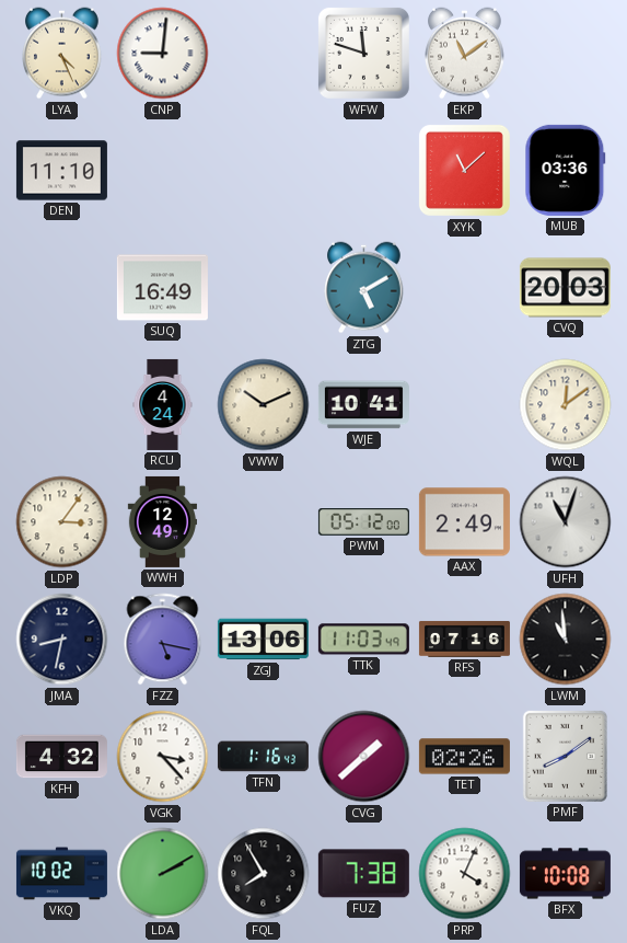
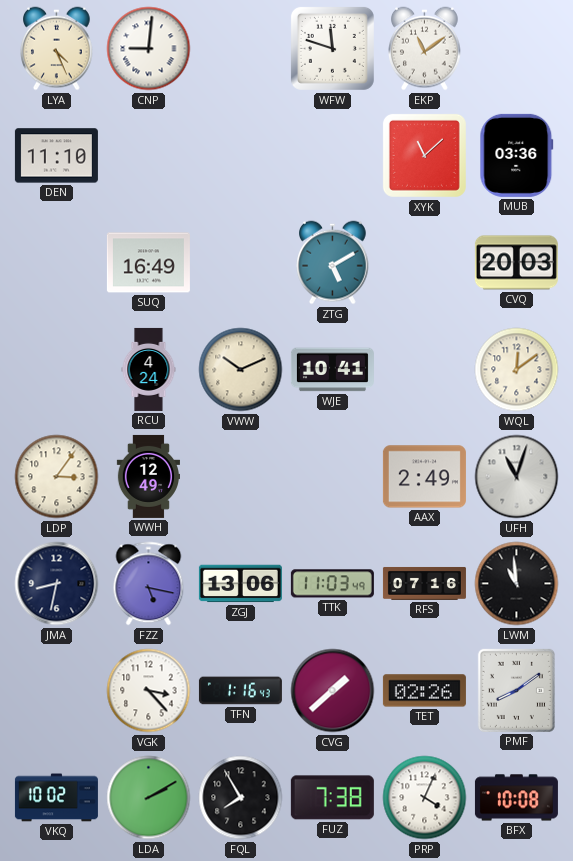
PWM: 05:12 -> none
KFH: 4:32 -> none
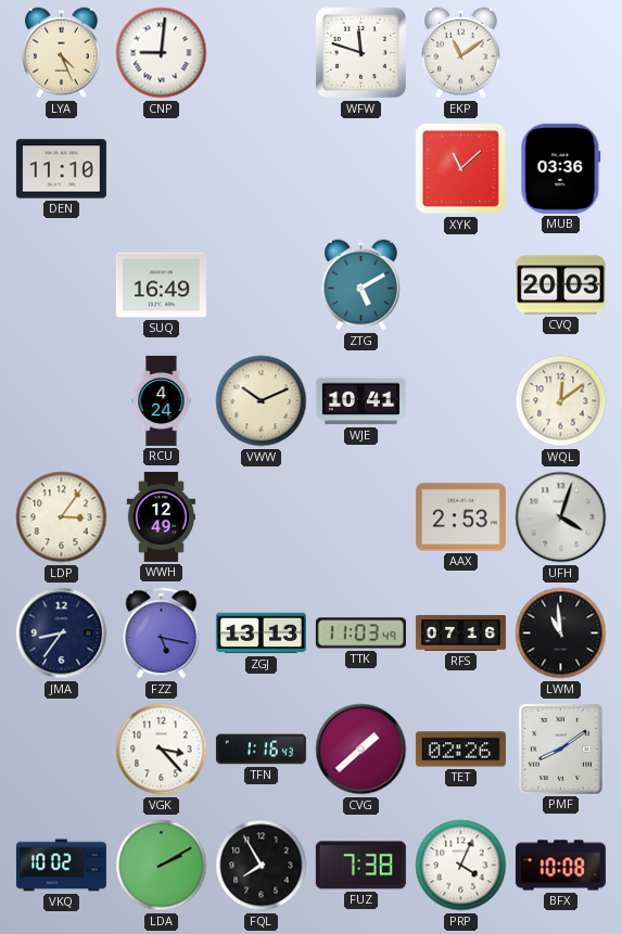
AAX: 2:49 -> 2:53
UFH: 11:03 -> 4:03
JMA: 8:32 -> 8:36
ZGJ: 13:06 -> 13:13
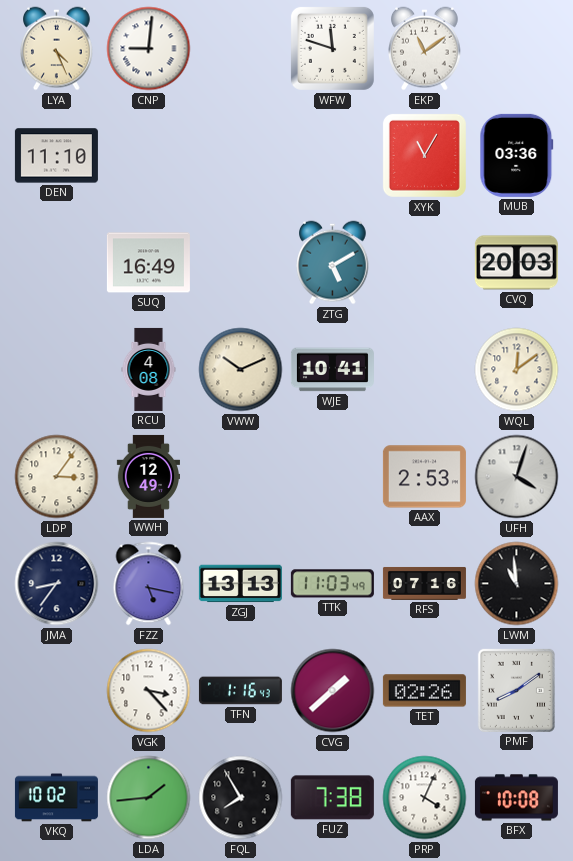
XYK: 11:08 -> 11:05
RCU: 4:24 -> 4:08
LDA: 2:10 -> 1:44
